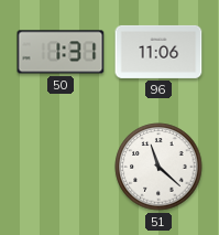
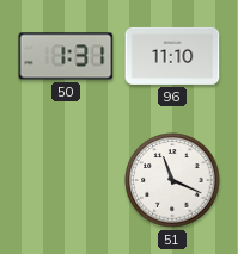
96: 11:06 -> 11:10
51: 11:22 -> 11:19
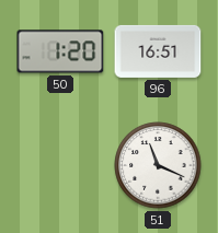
50: 1:31 -> 1:20
96: 11:10 -> 16:51
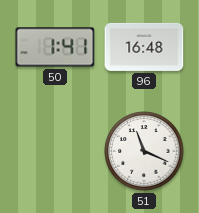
50: 1:20 -> 1:41
96: 16:51 -> 16:48
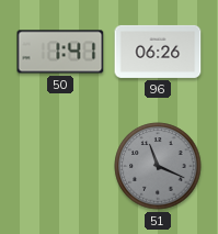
96: 16:48 -> 06:26
51 dial: white -> grey
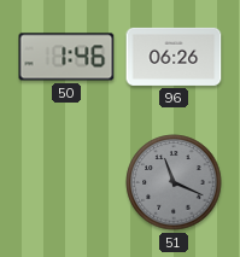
50: 1:41 -> 1:46
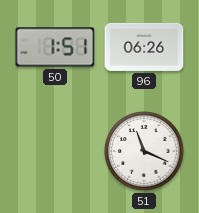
50: 1:46 -> 1:51
51 dial: grey -> white
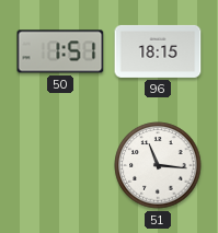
96: 06:26 -> 18:15
51: 11:19 -> 11:16
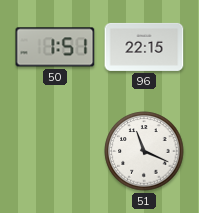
96: 18:15 -> 22:15
51: 11:16 -> 11:19
